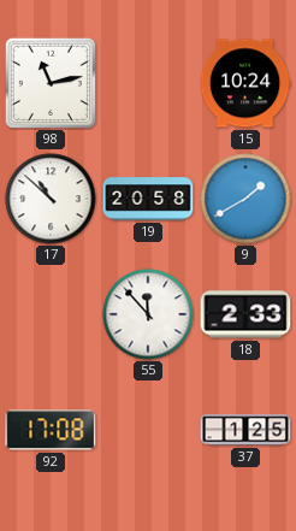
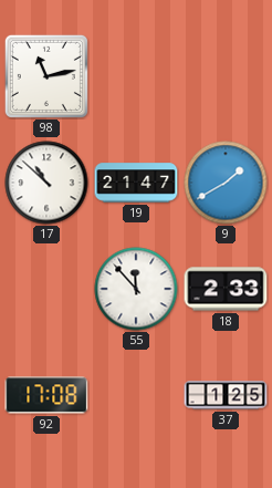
15: 10:24 -> none
19: 20:58 -> 21:47
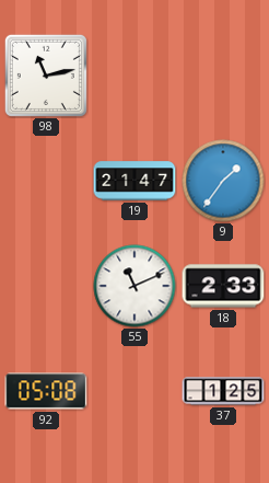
17: 10:52 -> none
9: 1:40 -> 1:36
55: 11:53 -> 11:11
92: 17:08 -> 05:08
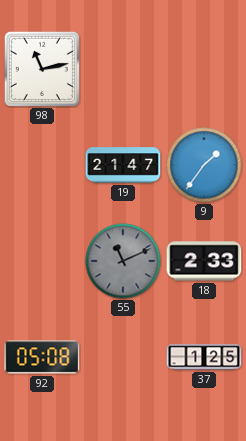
55 dial: white -> grey
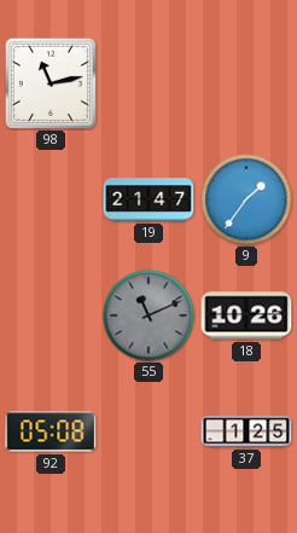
18: 2:33 -> 10:26
